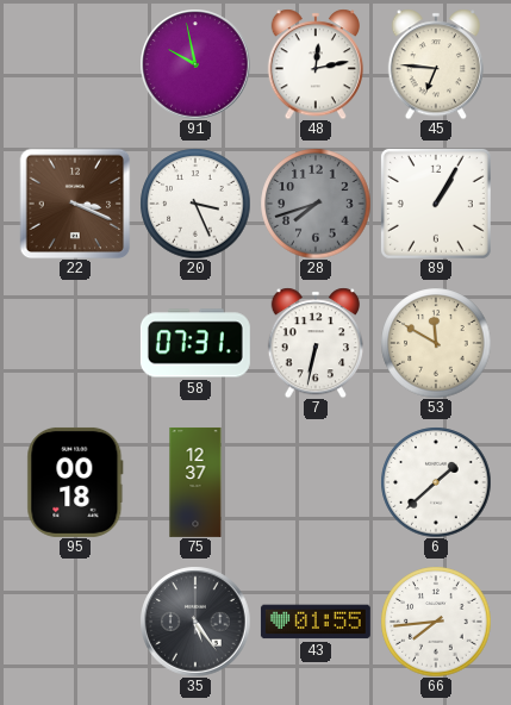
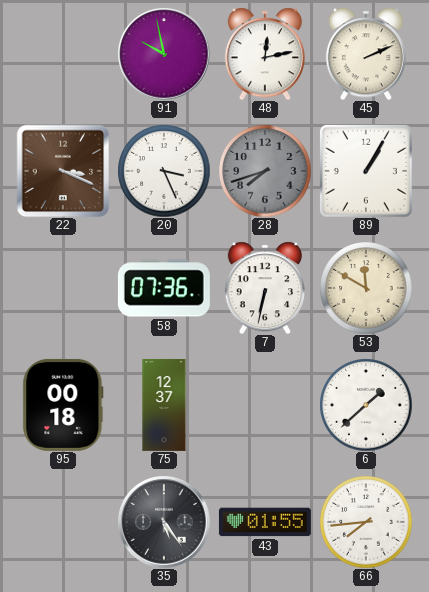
45: 6:46 -> 2:11
58: 07:31 -> 07:36
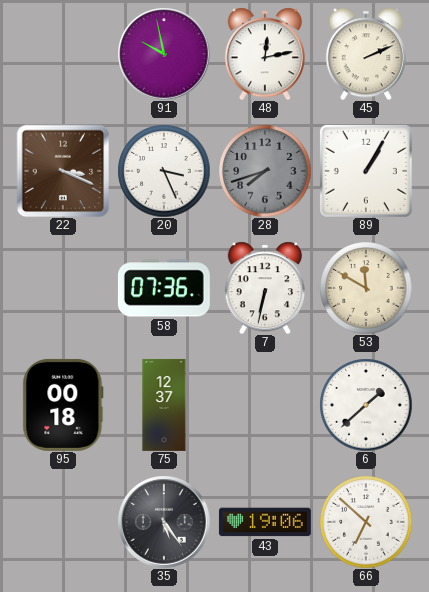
43: 01:55 -> 19:06
66: 7:44 -> 6:52
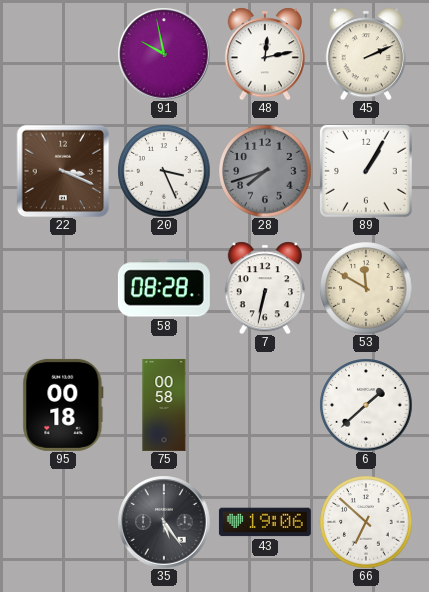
58: 07:36 -> 08:28
75: 12:37 -> 00:58
